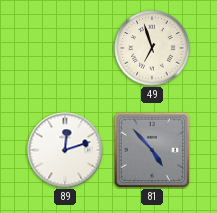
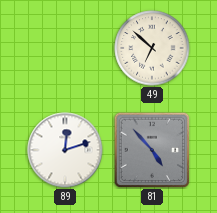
49: 6:57 -> 6:52
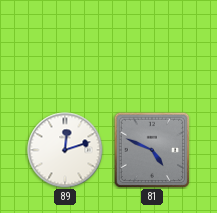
49: 6:52 -> none
81: 4:53 -> 4:49
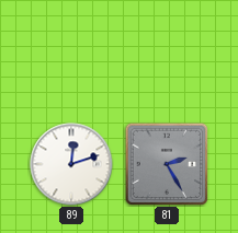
81: 4:49 -> 2:25
